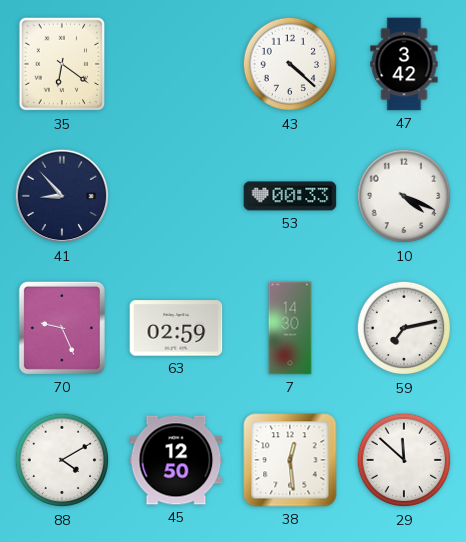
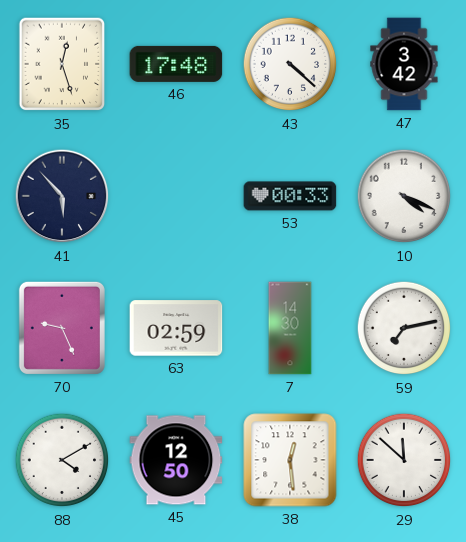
35: 6:21 -> 12:27
46: none -> 17:48
41: 8:53 -> 5:53
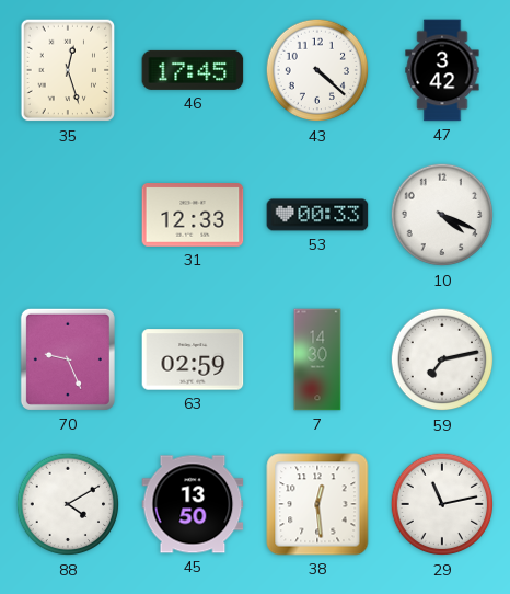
46: 17:48 -> 17:45
41: 5:53 -> none
31: none -> 12:33
45: 12:50 -> 13:50
29: 11:52 -> 11:13
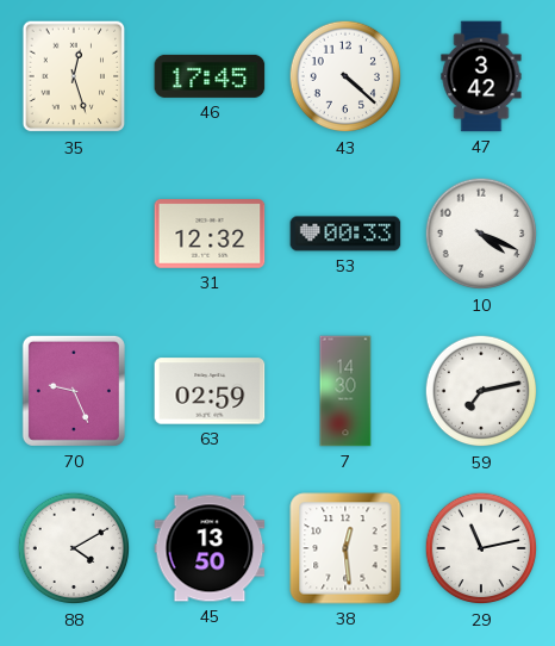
31: 12:33 -> 12:32
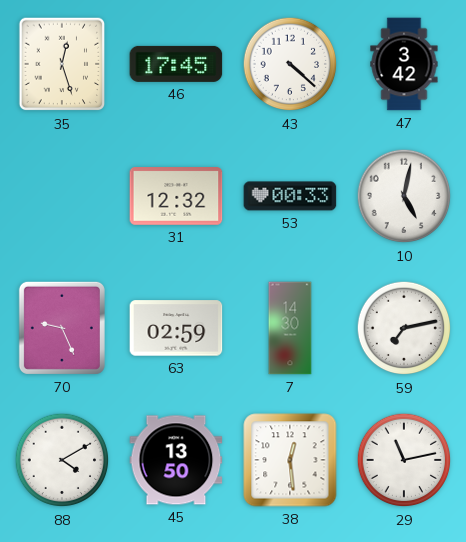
10: 4:19 -> 5:02
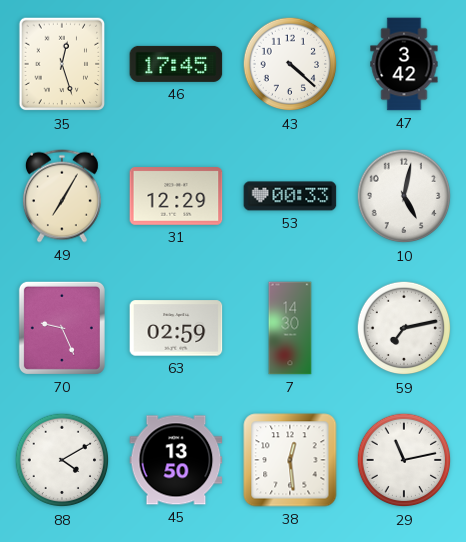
49: none -> 7:05
31: 12:32 -> 12:29
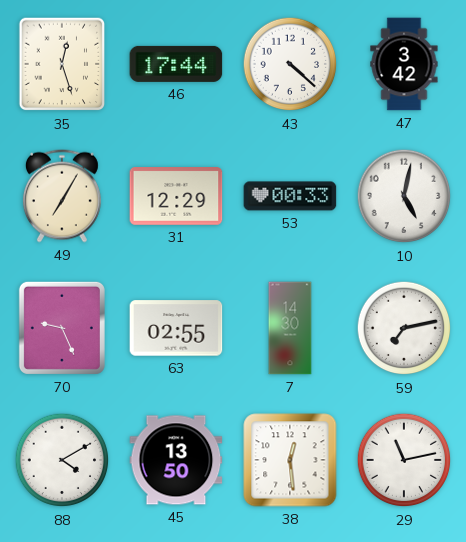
46: 17:45 -> 17:44
63: 02:59 -> 02:55
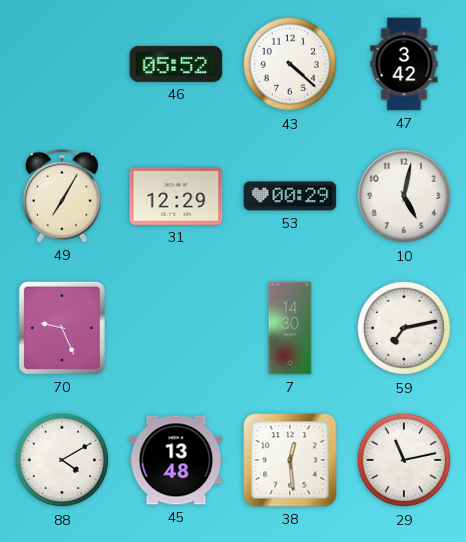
35: 12:27 -> none
46: 17:44 -> 05:52
53: 00:33 -> 00:29
63: 02:55 -> none
45: 13:50 -> 13:48
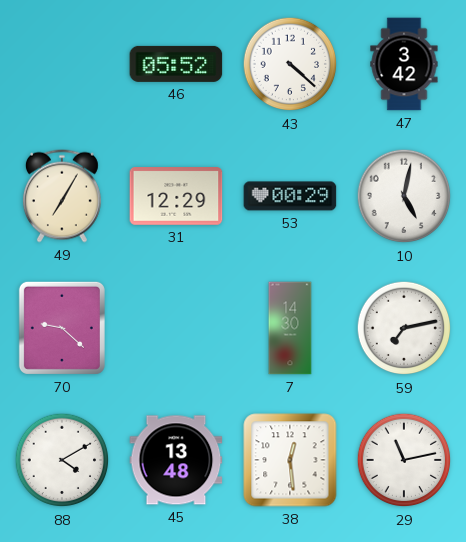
70: 9:26 -> 9:22
